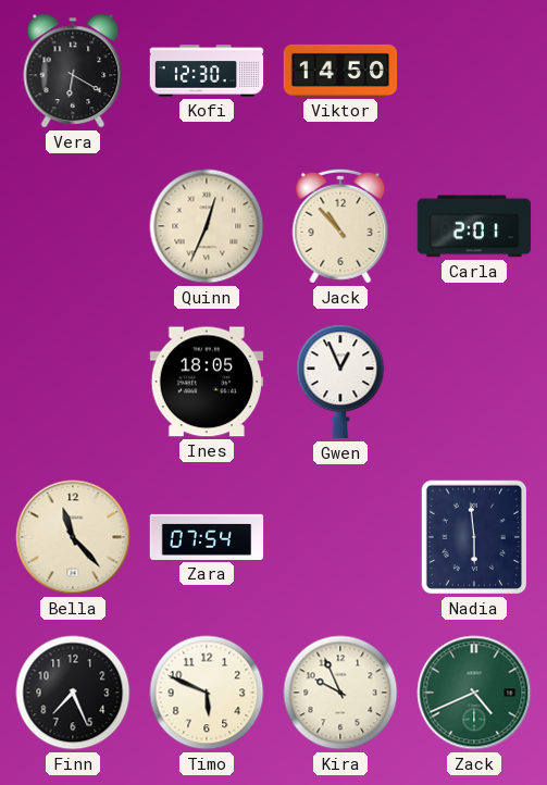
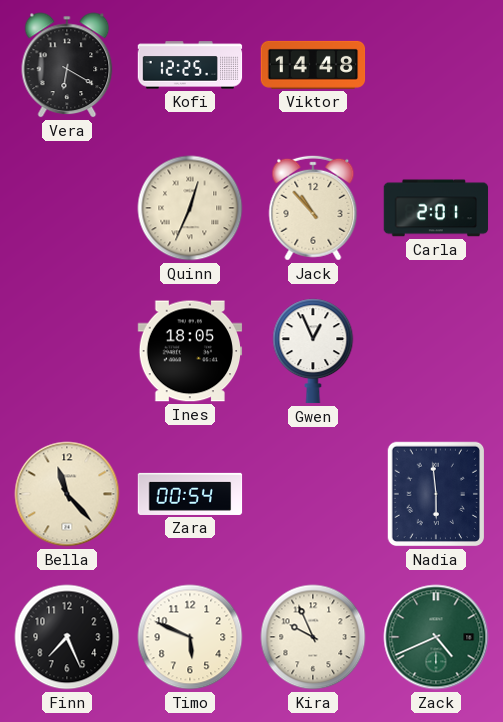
Kofi: 12:30 -> 12:25
Viktor: 14:50 -> 14:48
Zara: 07:54 -> 00:54
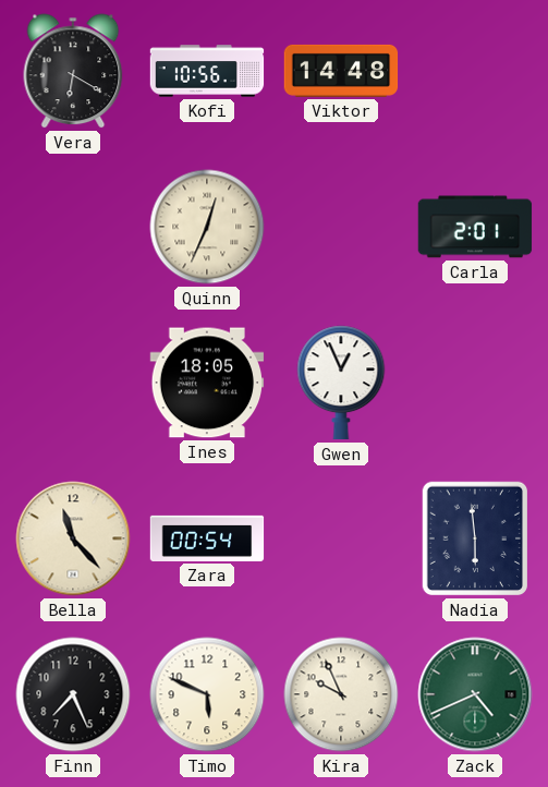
Kofi: 12:25 -> 10:56
Jack: 10:53 -> none
